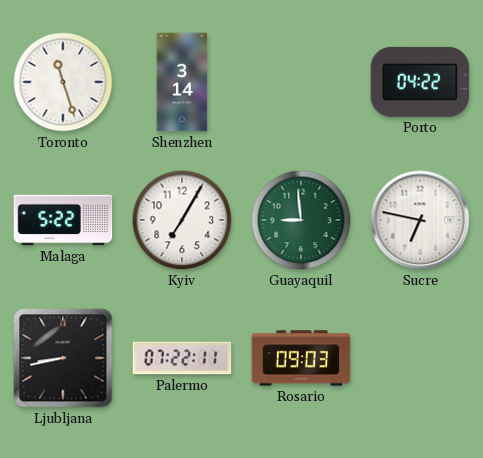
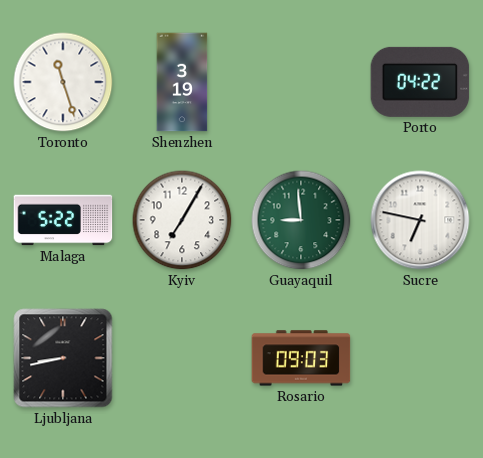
Shenzhen: 3:14 -> 3:19
Palermo: 07:22 -> none
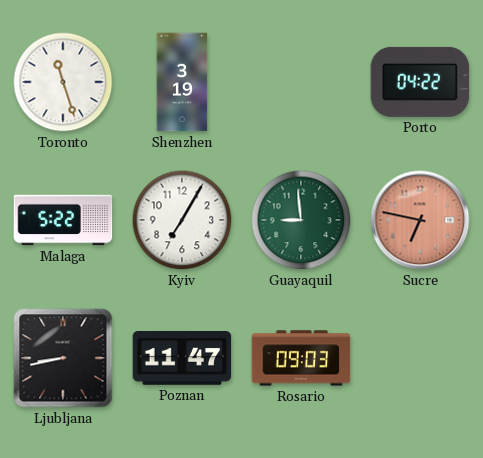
Sucre dial: white -> salmon
Poznan: none -> 11:47
